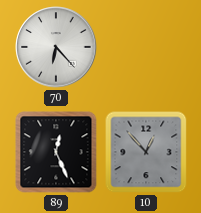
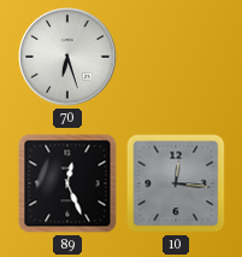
70: 6:23 -> 6:27
10: 12:53 -> 12:16
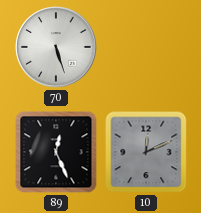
70: 6:27 -> 5:27
10: 12:16 -> 12:11
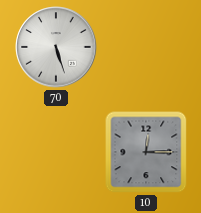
89: 12:26 -> none
10: 12:11 -> 12:15
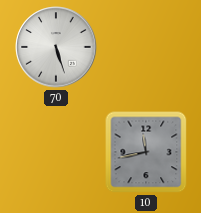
10: 12:15 -> 11:43
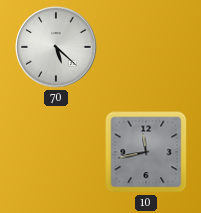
70: 5:27 -> 5:22
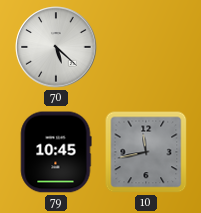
79: none -> 10:45
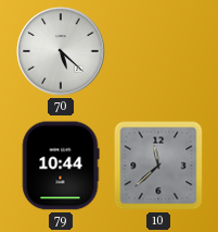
79: 10:45 -> 10:44
10: 11:43 -> 11:38
